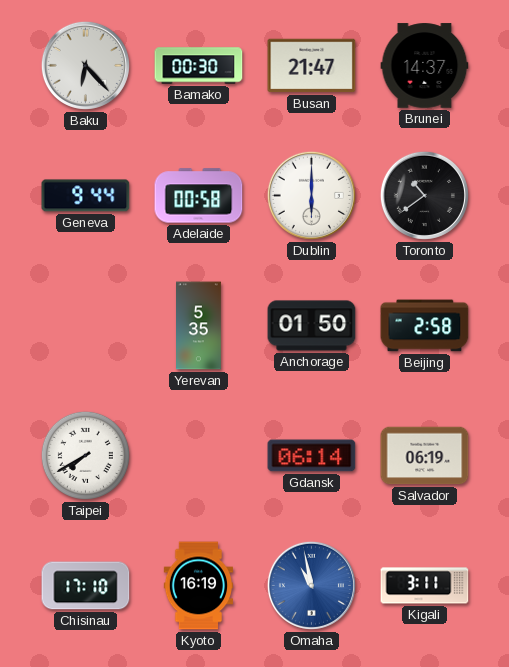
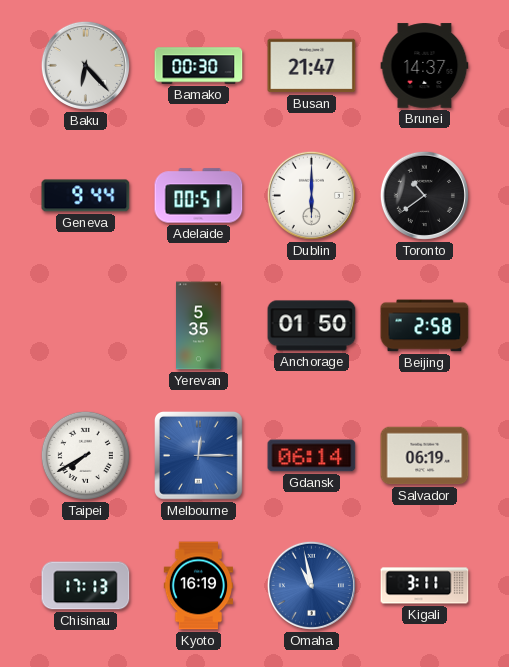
Adelaide: 00:58 -> 00:51
Melbourne: none -> 12:15
Chisinau: 17:10 -> 17:13
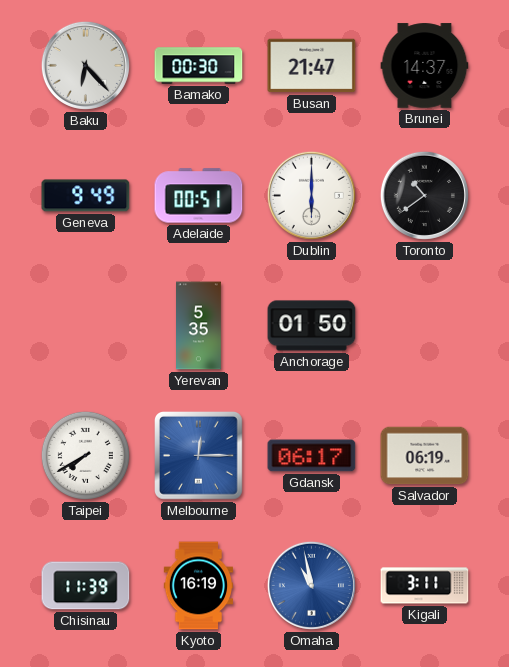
Geneva: 9:44 -> 9:49
Beijing: 2:58 -> none
Gdansk: 06:14 -> 06:17
Chisinau: 17:13 -> 11:39
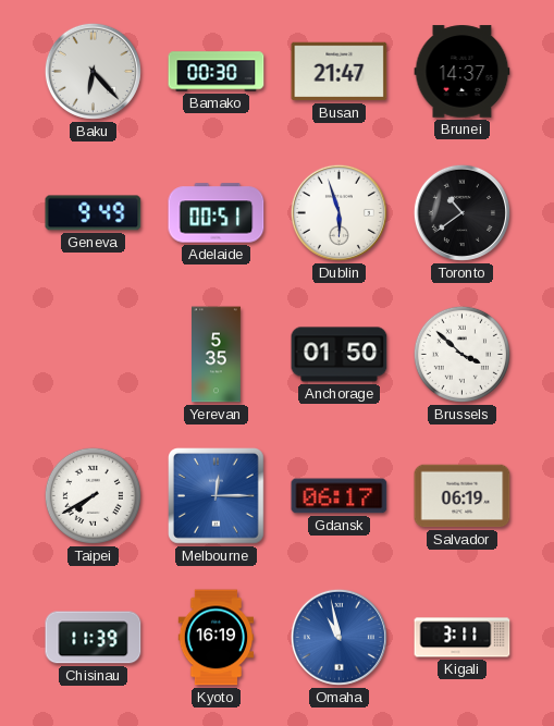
Dublin: 6:00 -> 5:57
Brussels: none -> 3:52
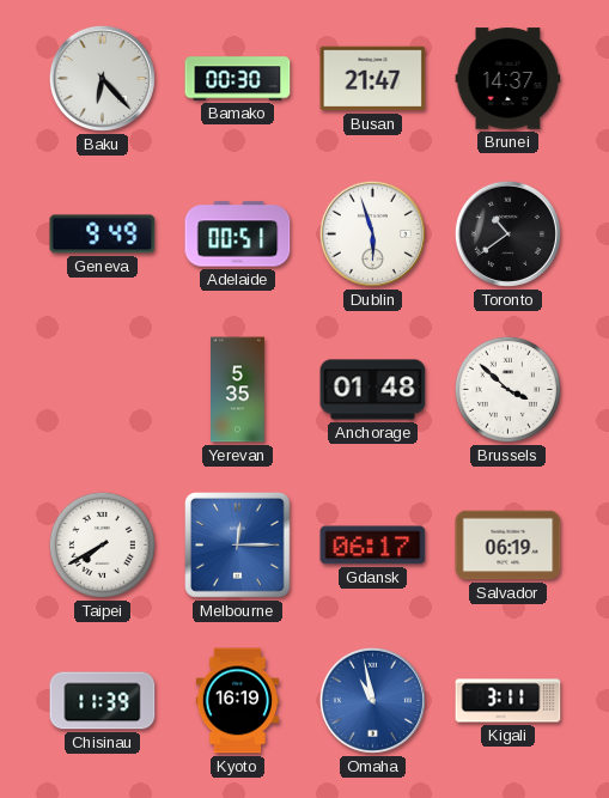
Anchorage: 01:50 -> 01:48
